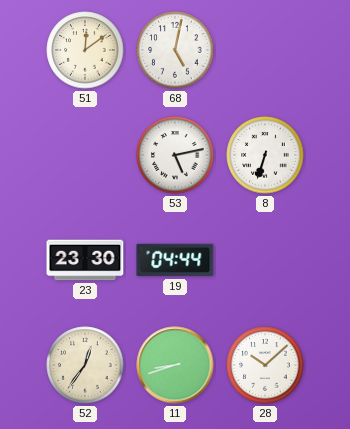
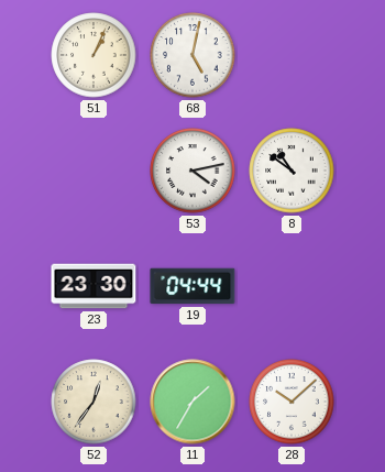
51: 12:09 -> 1:04
53: 5:13 -> 4:13
8: 6:33 -> 10:51
11: 8:42 -> 1:35
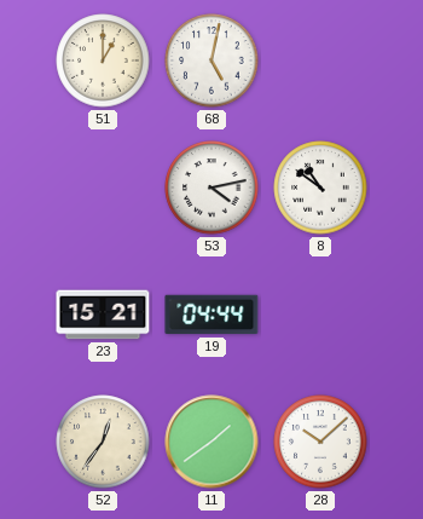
51: 1:04 -> 1:00
23: 23:30 -> 15:21
11: 1:35 -> 1:39
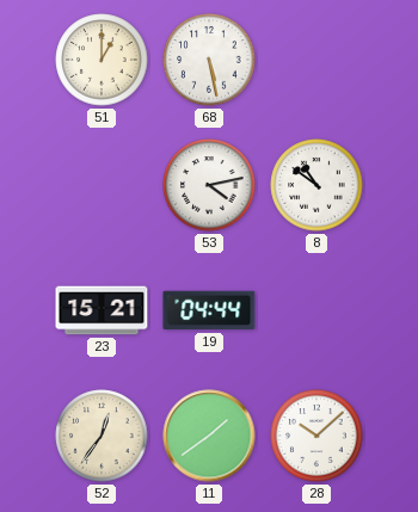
68: 5:02 -> 5:28
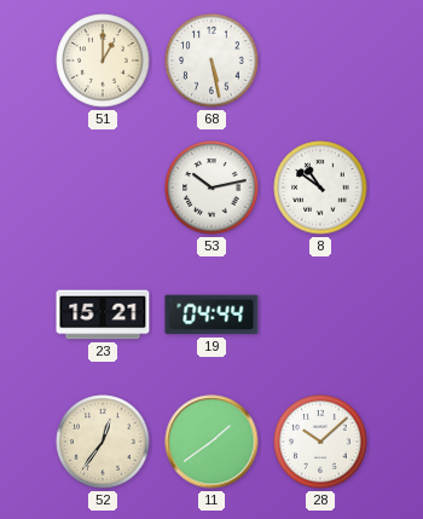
53: 4:13 -> 10:13
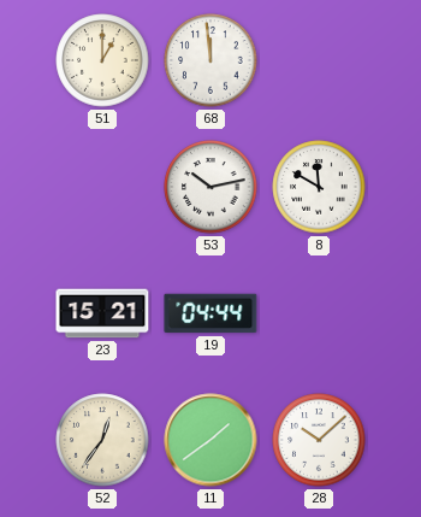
68: 5:28 -> 11:59
8: 10:51 -> 11:50
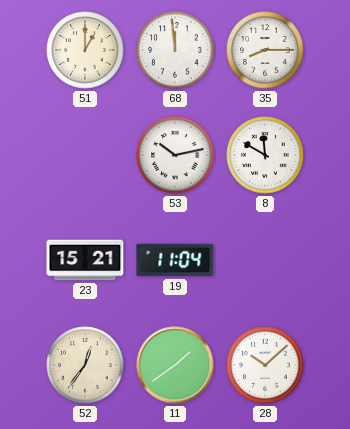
35: none -> 8:15
19: 04:44 -> 11:04
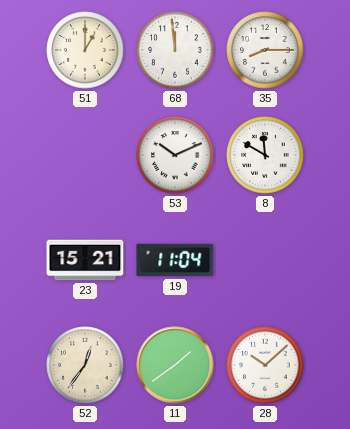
53: 10:13 -> 10:11
